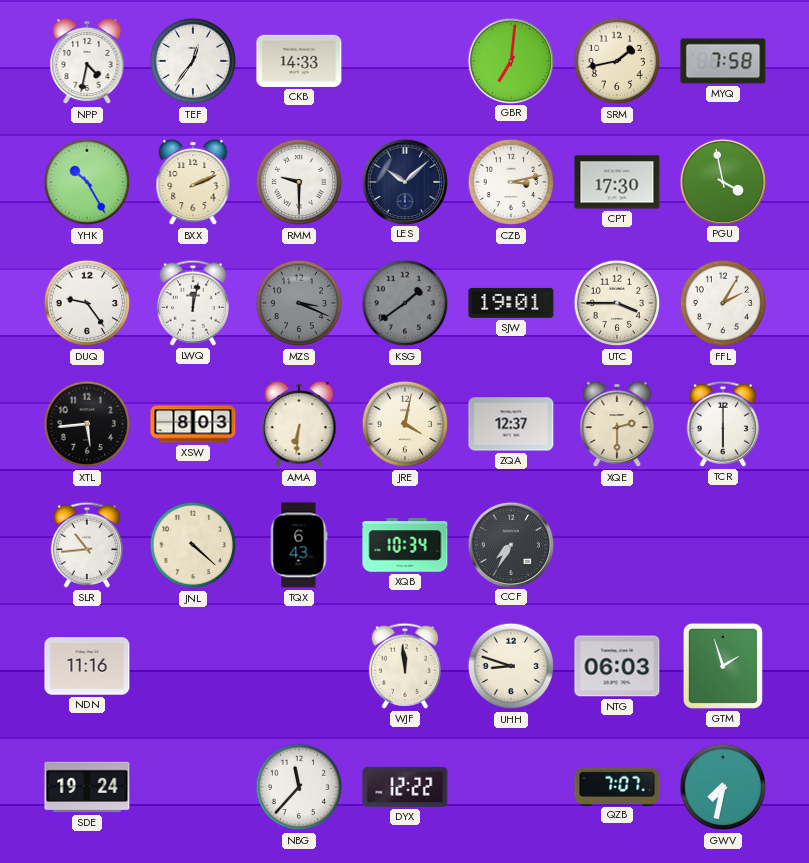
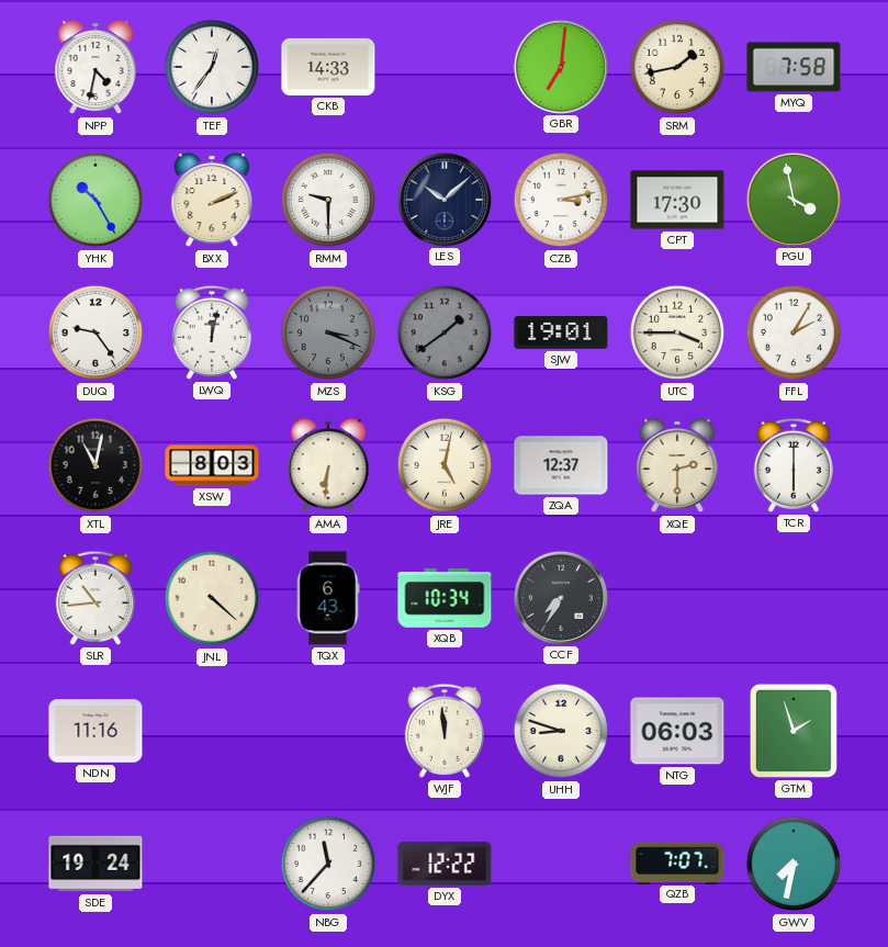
XTL: 5:44 -> 11:02
JRE: 4:02 -> 5:02
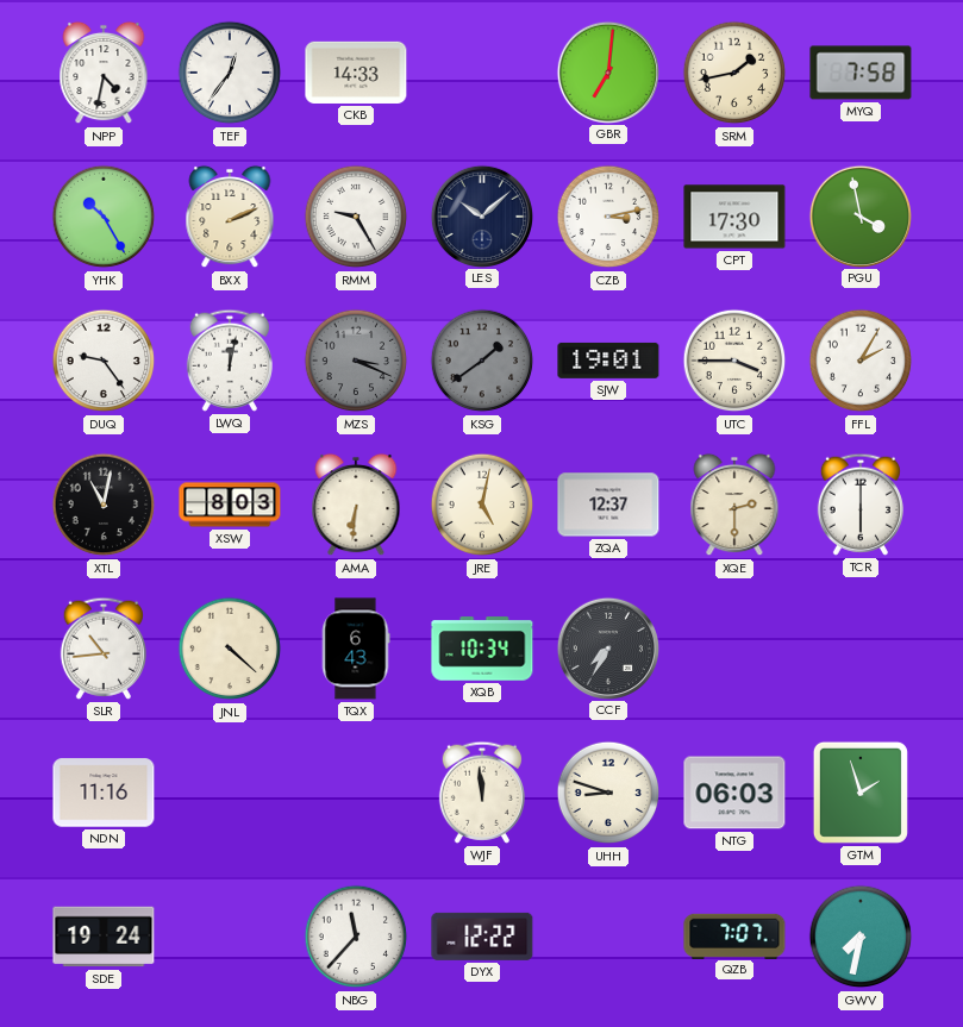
RMM: 9:30 -> 9:25
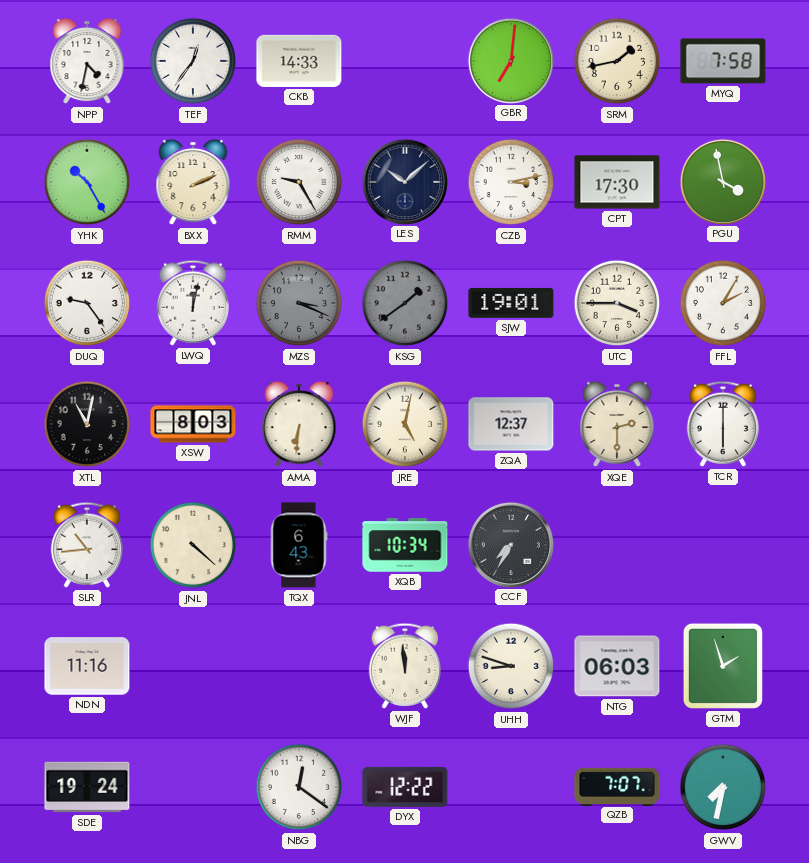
NBG: 11:37 -> 12:21
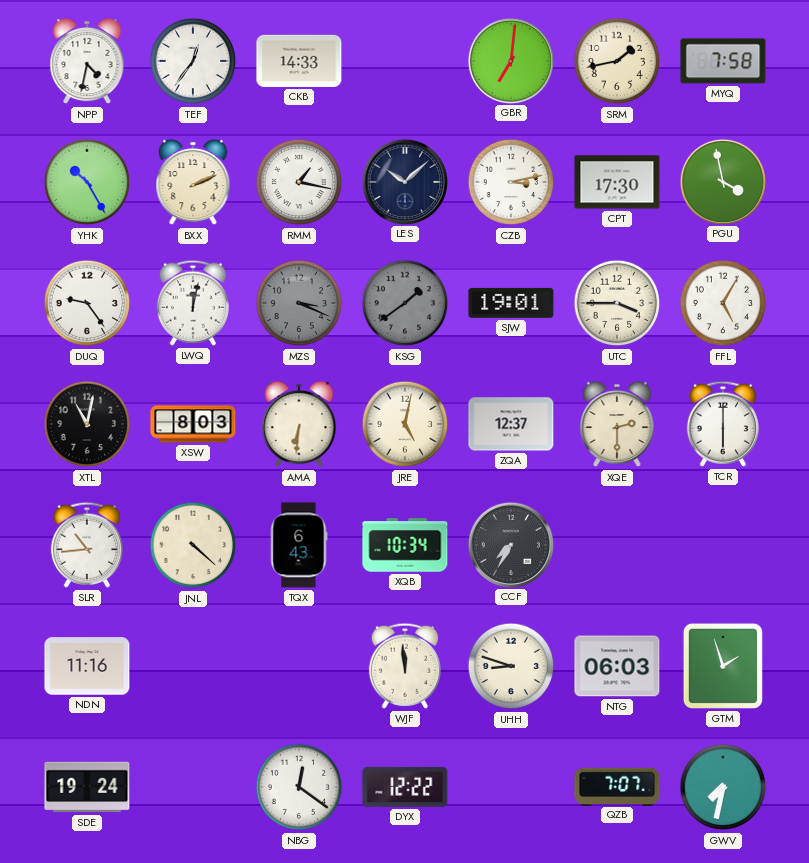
RMM: 9:25 -> 1:17
FFL: 2:05 -> 5:05
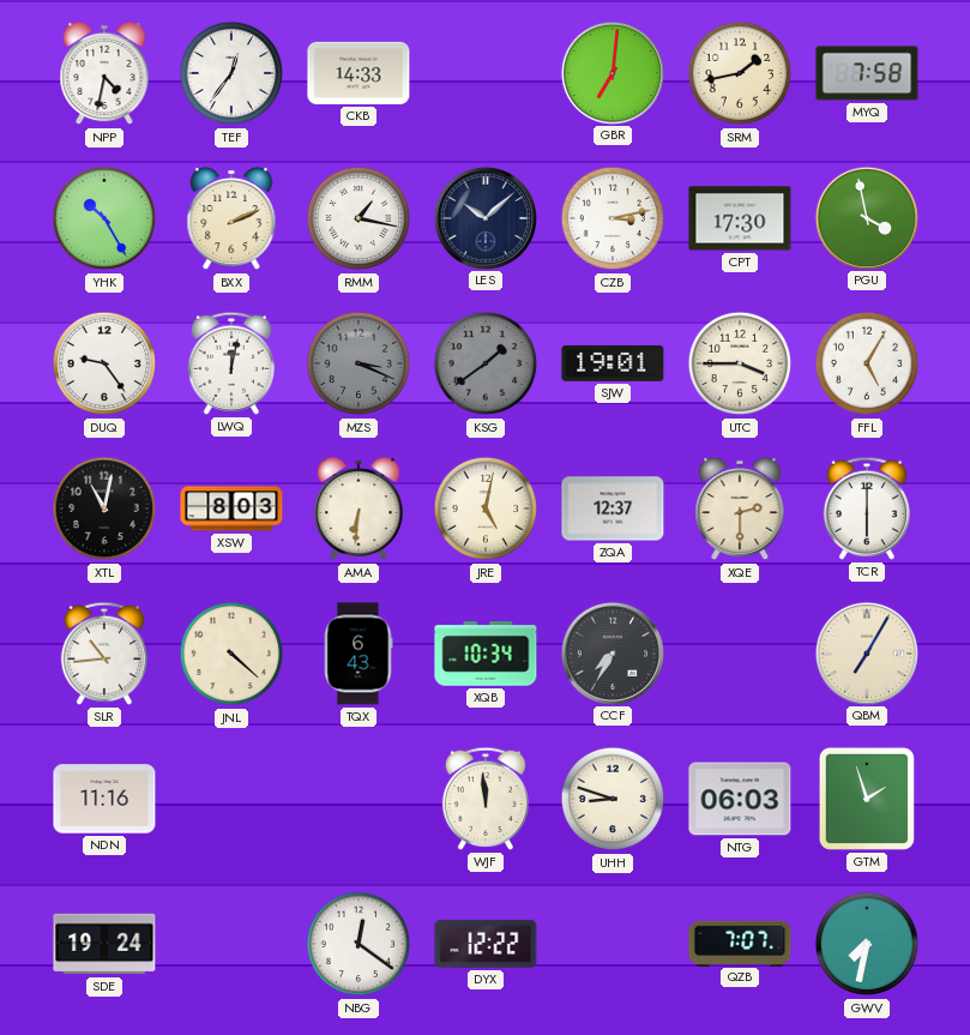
QBM: none -> 7:05
